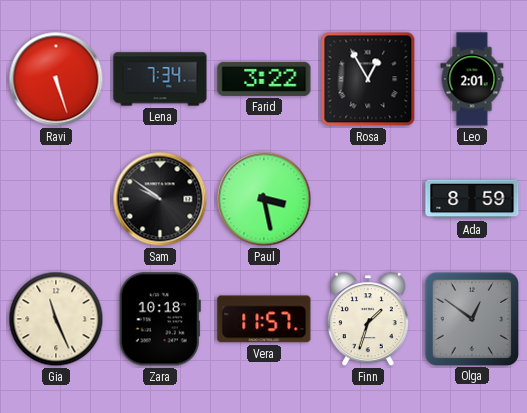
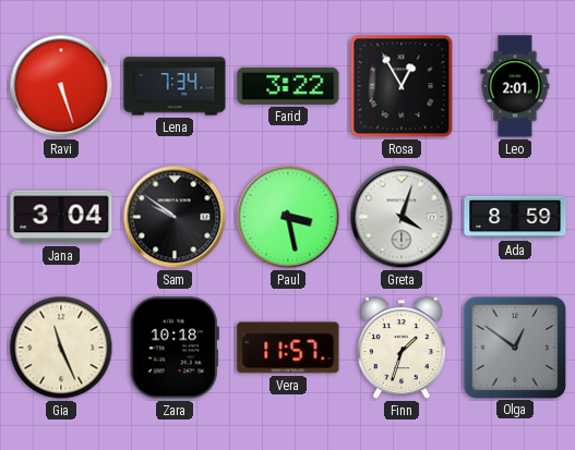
Jana: none -> 3:04
Greta: none -> 4:03
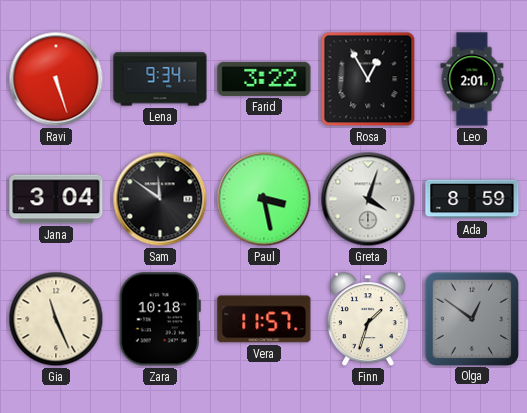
Lena: 7:34 -> 9:34
Sam: 9:51 -> 11:51
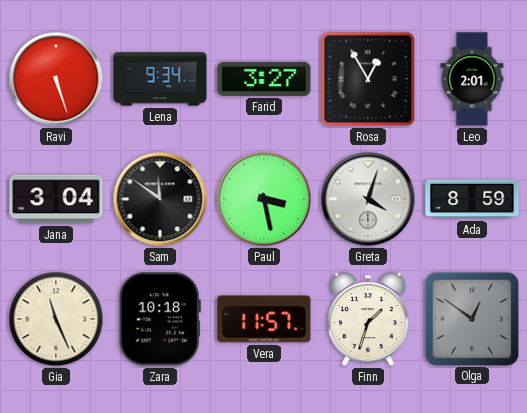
Farid: 3:22 -> 3:27
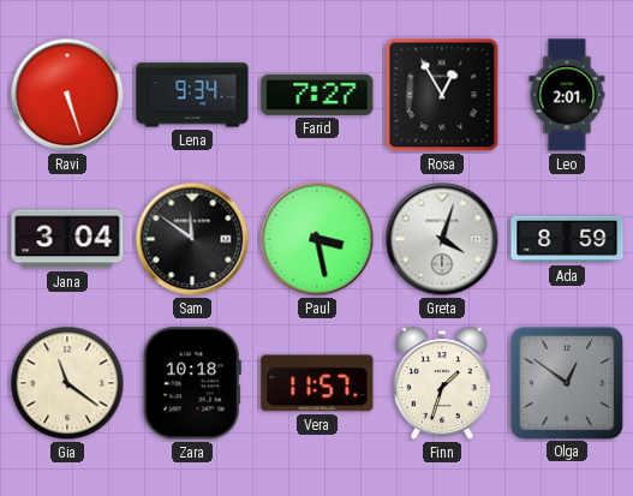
Farid: 3:27 -> 7:27
Gia: 11:26 -> 11:21
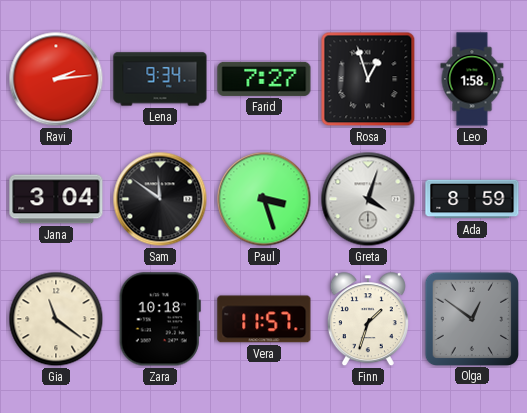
Ravi: 5:27 -> 2:14
Rosa: 12:55 -> 12:57
Leo: 2:01 -> 1:58
Paul: 3:28 -> 3:27
